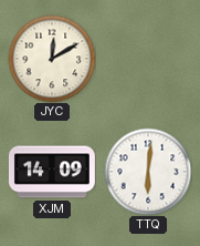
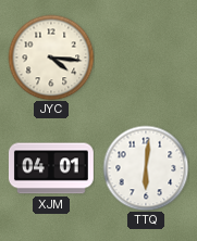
JYC: 12:10 -> 4:16
XJM: 14:09 -> 04:01
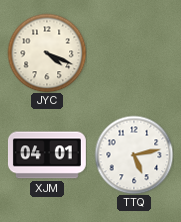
JYC: 4:16 -> 4:19
TTQ: 6:01 -> 5:13
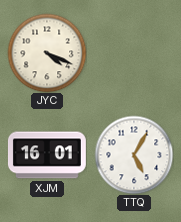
XJM: 04:01 -> 16:01
TTQ: 5:13 -> 5:05
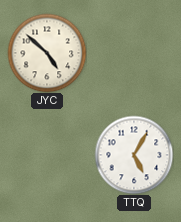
JYC: 4:19 -> 4:52
XJM: 16:01 -> none
